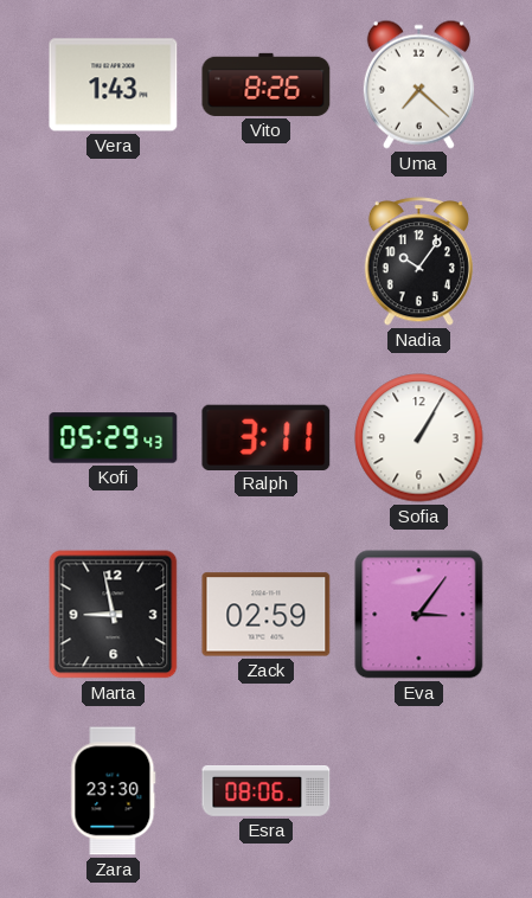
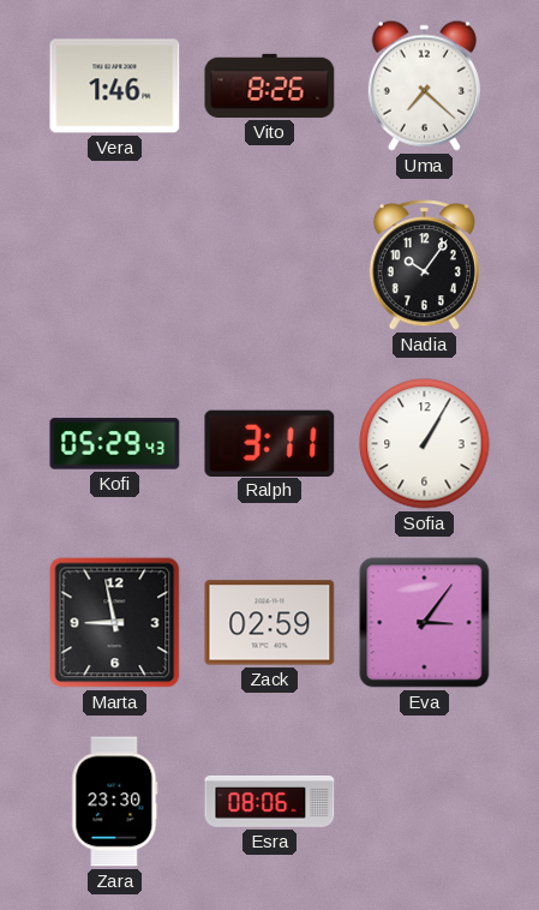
Vera: 1:43 -> 1:46
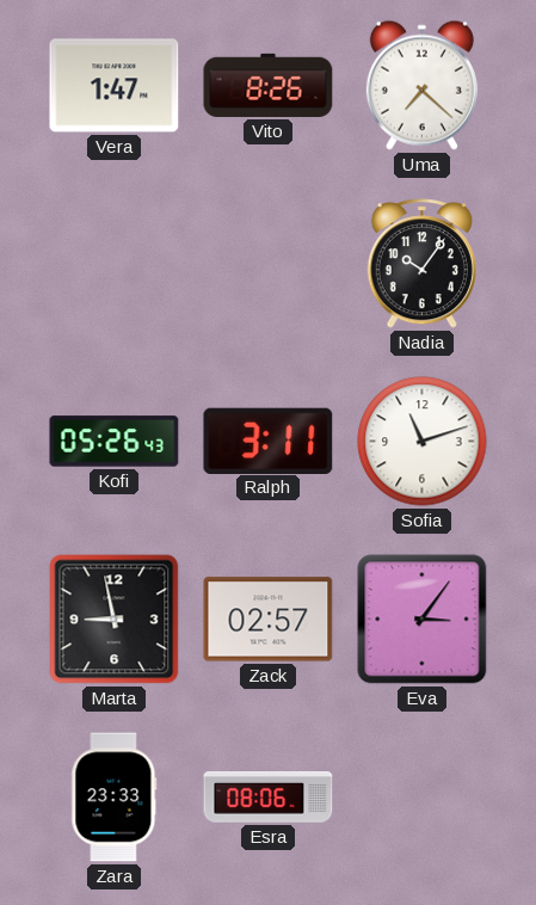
Vera: 1:46 -> 1:47
Kofi: 05:29 -> 05:26
Sofia: 1:05 -> 11:12
Zack: 02:59 -> 02:57
Zara: 23:30 -> 23:33
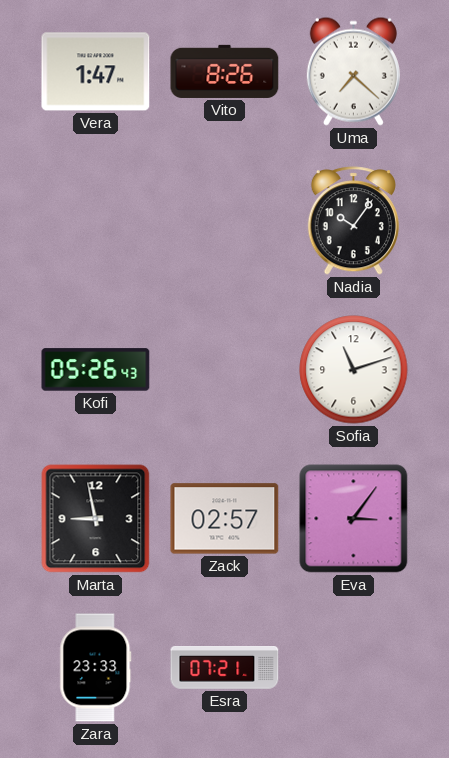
Ralph: 3:11 -> none
Esra: 08:06 -> 07:21
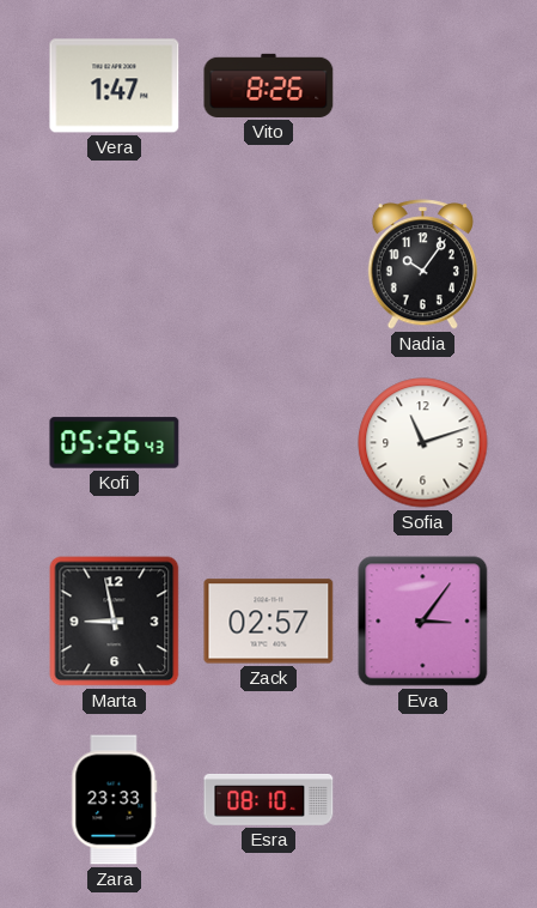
Uma: 7:22 -> none
Esra: 07:21 -> 08:10
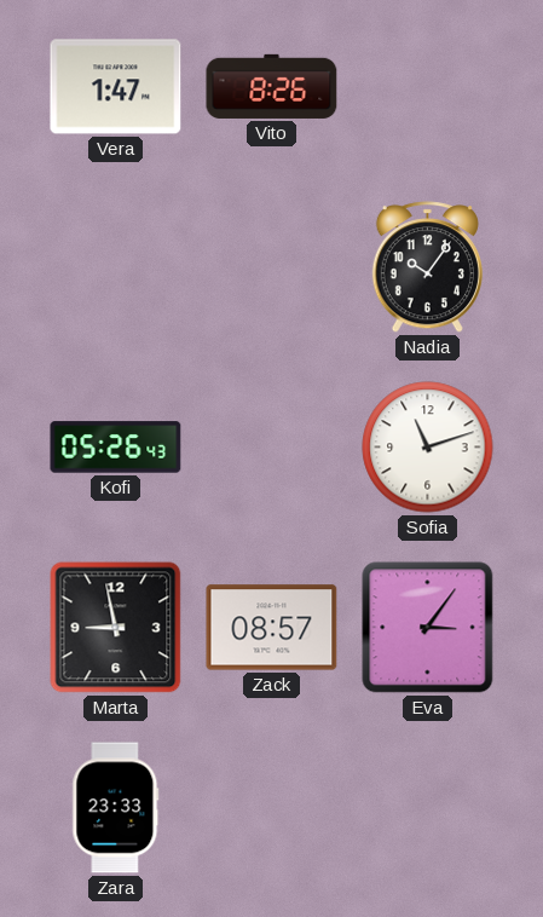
Zack: 02:57 -> 08:57
Esra: 08:10 -> none
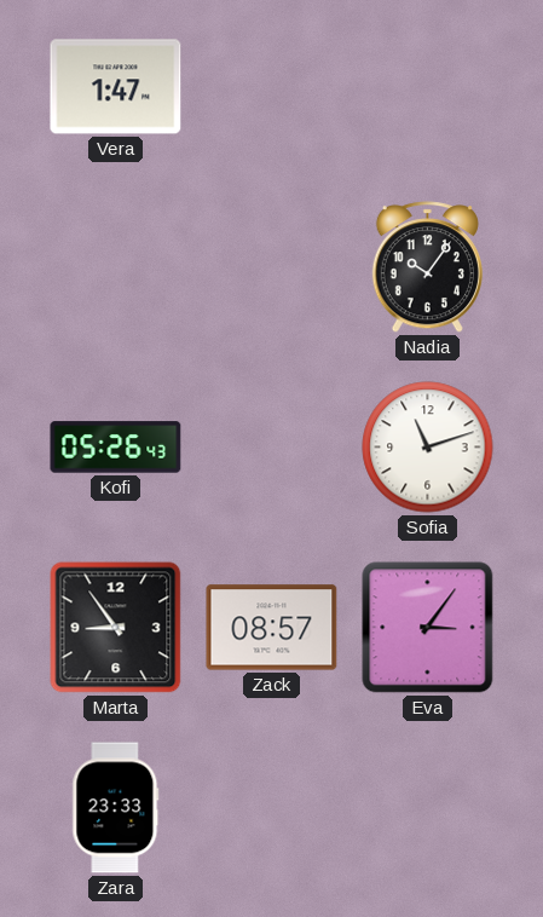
Vito: 8:26 -> none
Marta: 8:58 -> 8:54
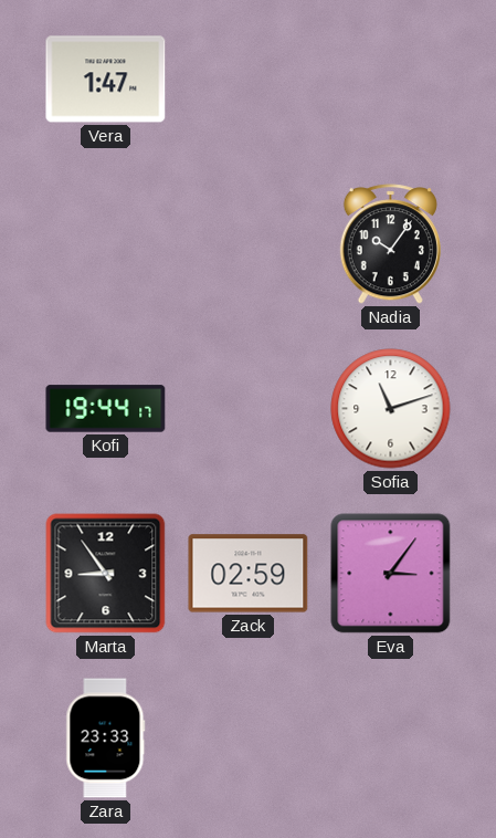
Kofi: 05:26 -> 19:44
Zack: 08:57 -> 02:59
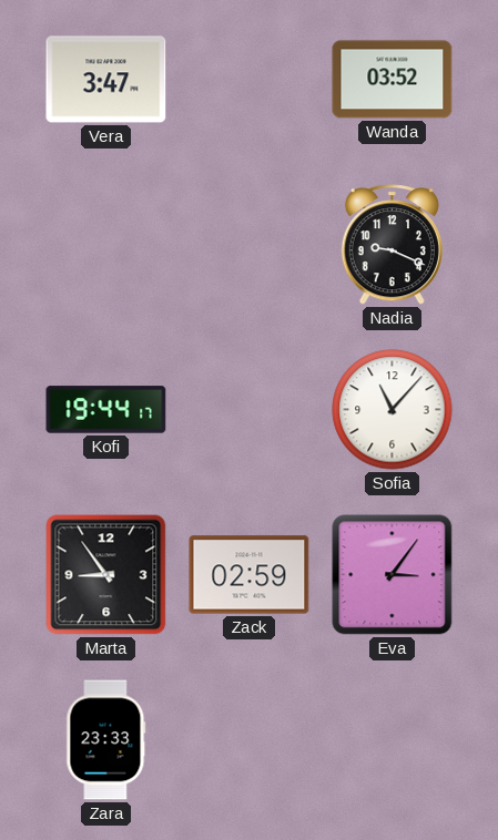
Vera: 1:47 -> 3:47
Wanda: none -> 03:52
Nadia: 10:06 -> 9:19
Sofia: 11:12 -> 11:07
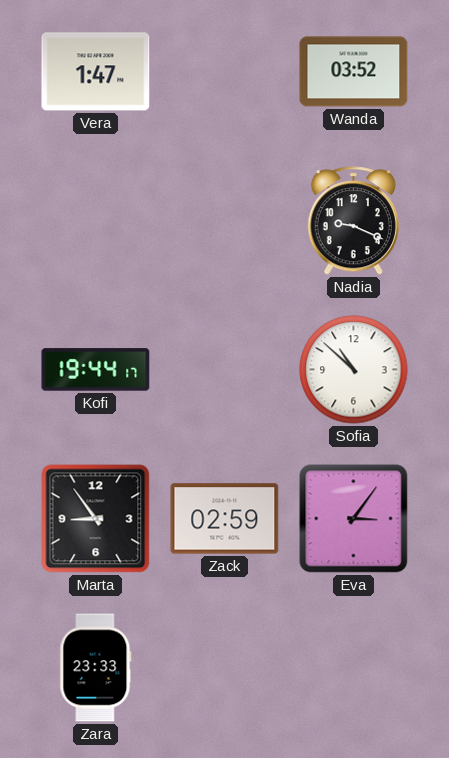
Vera: 3:47 -> 1:47
Sofia: 11:07 -> 10:52
